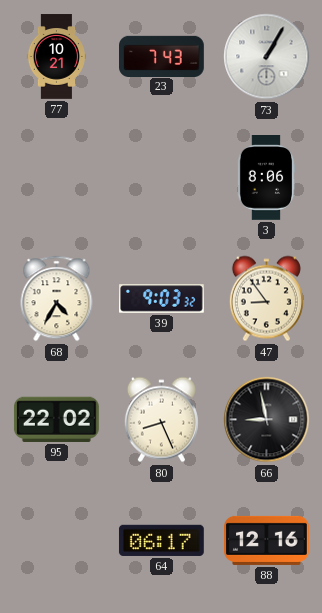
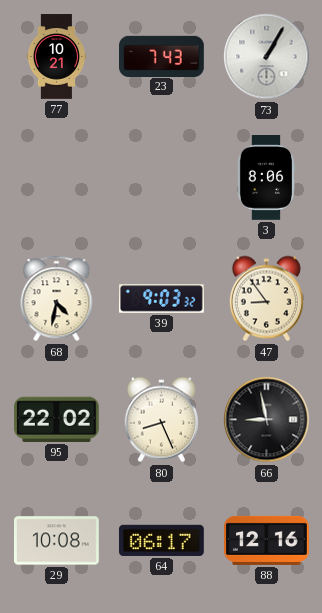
68: 4:35 -> 4:32
29: none -> 10:08
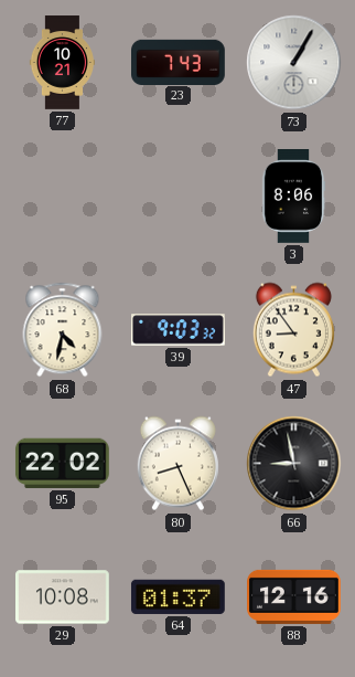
64: 06:17 -> 01:37
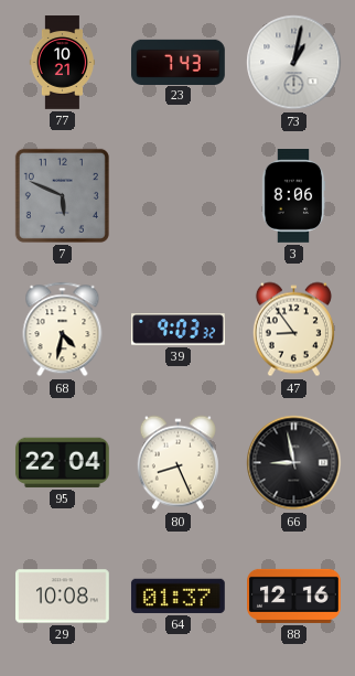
73: 1:05 -> 1:02
7: none -> 5:49
95: 22:02 -> 22:04
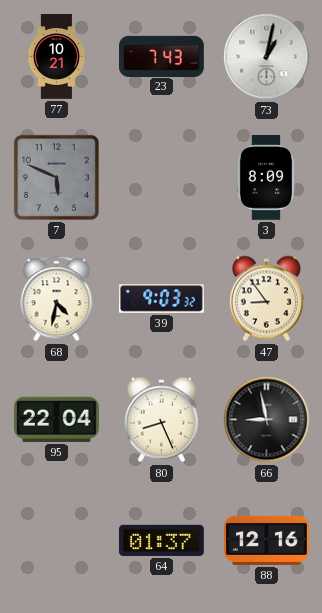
3: 8:06 -> 8:09
29: 10:08 -> none
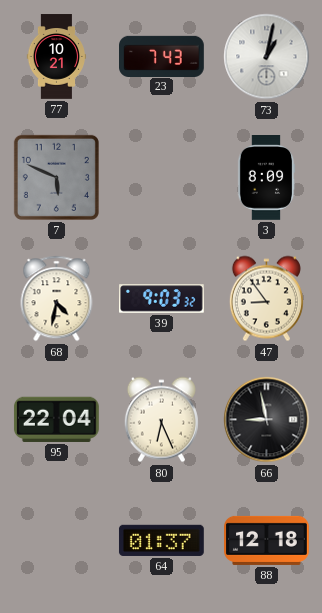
80: 8:26 -> 6:26
88: 12:16 -> 12:18
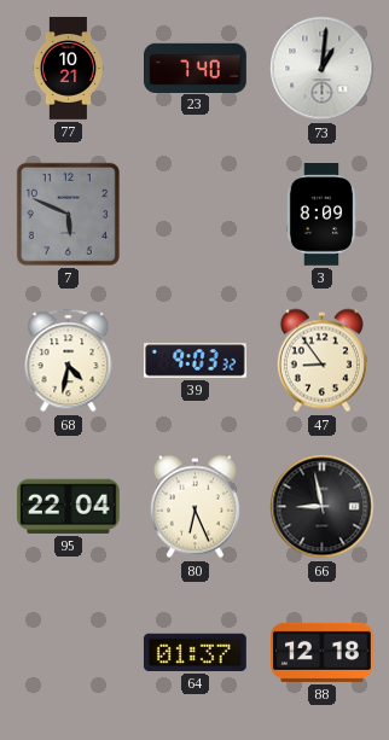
23: 7:43 -> 7:40
73: 1:02 -> 1:01
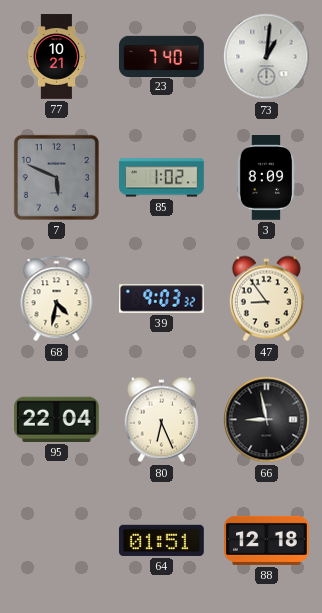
85: none -> 1:02
64: 01:37 -> 01:51
